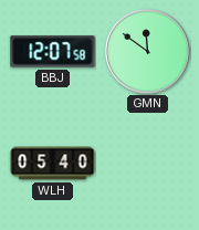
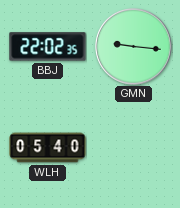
BBJ: 12:07 -> 22:02
GMN: 11:51 -> 9:16
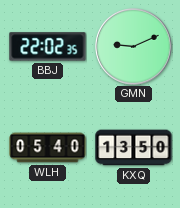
GMN: 9:16 -> 9:11
KXQ: none -> 13:50
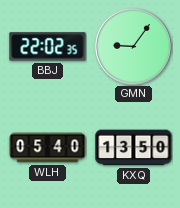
GMN: 9:11 -> 9:06
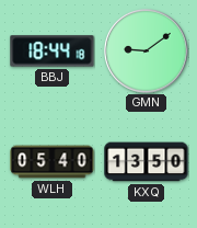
BBJ: 22:02 -> 18:44
GMN: 9:06 -> 9:09
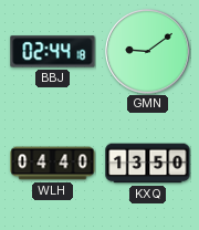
BBJ: 18:44 -> 02:44
WLH: 05:40 -> 04:40
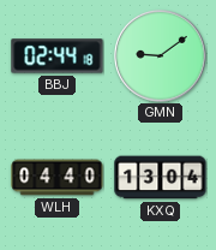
KXQ: 13:50 -> 13:04
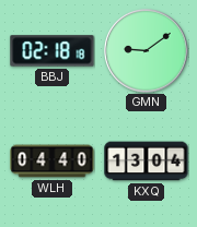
BBJ: 02:44 -> 02:18
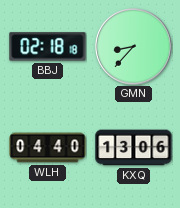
GMN: 9:09 -> 8:37
KXQ: 13:04 -> 13:06
